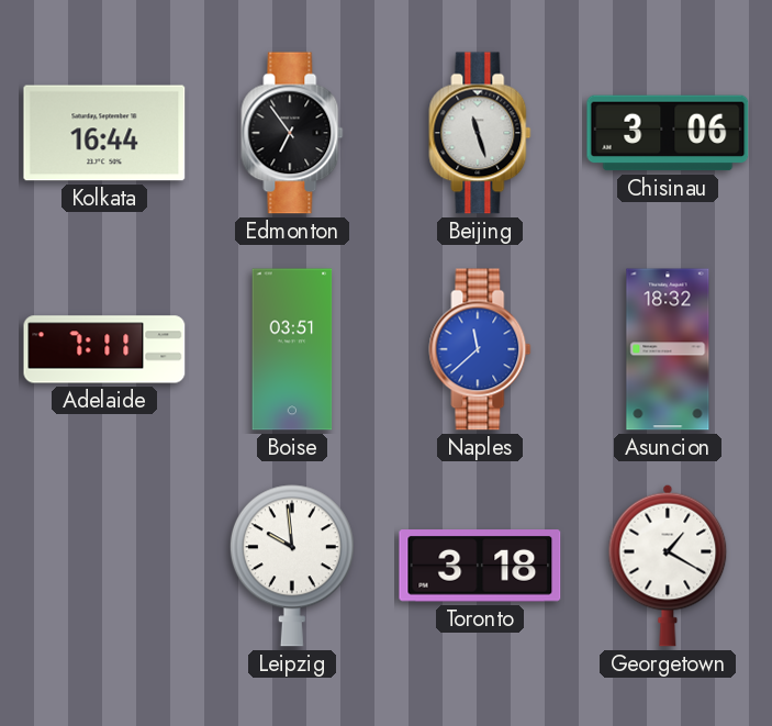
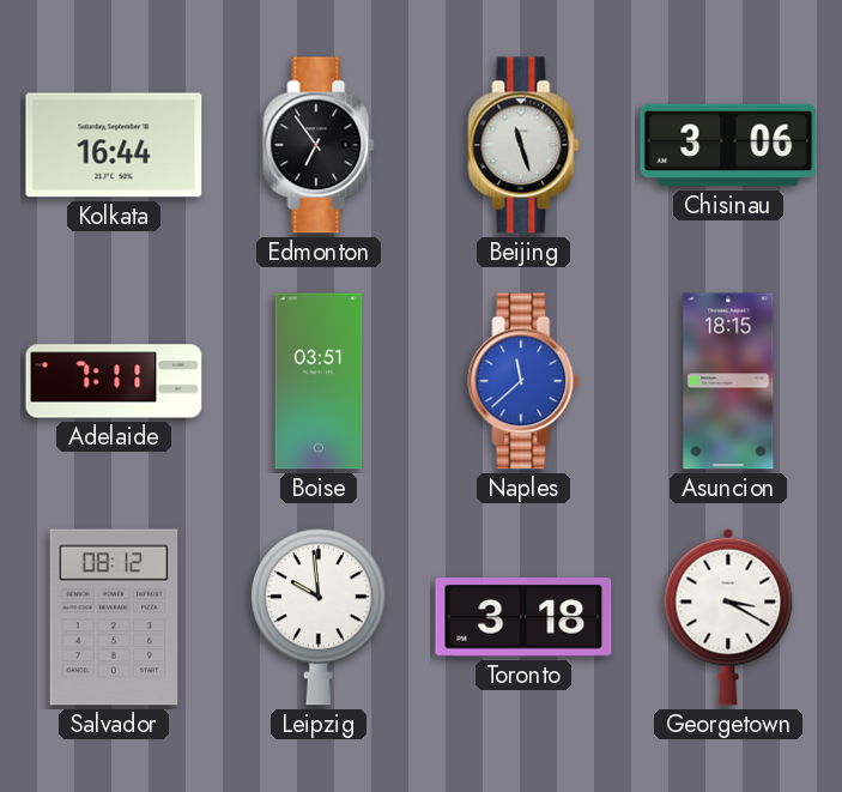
Asuncion: 18:32 -> 18:15
Salvador: none -> 08:12
Georgetown: 1:20 -> 3:20
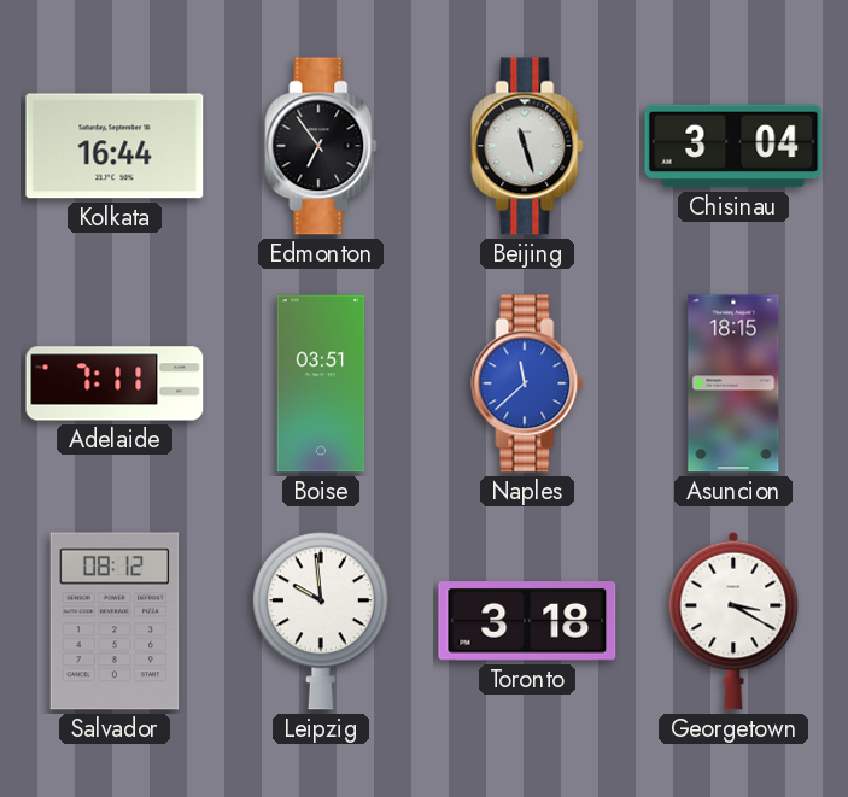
Chisinau: 3:06 -> 3:04
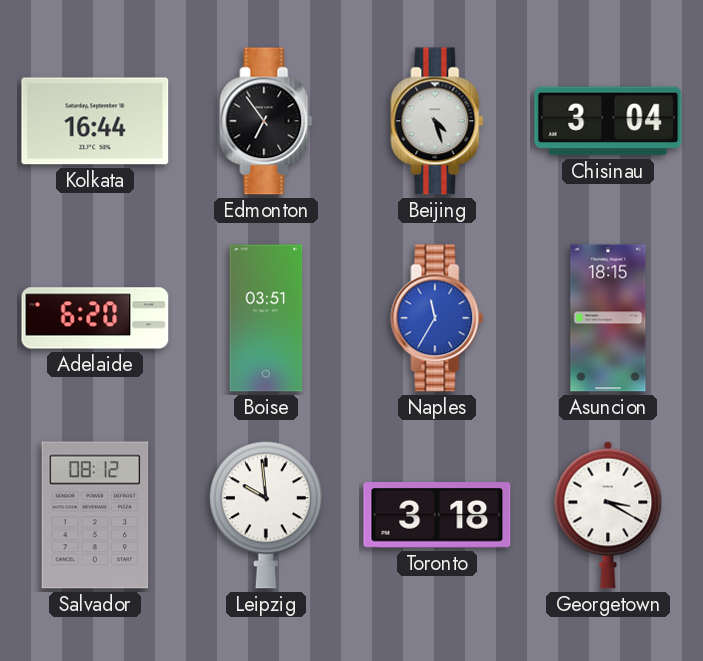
Beijing: 11:27 -> 4:27
Adelaide: 7:11 -> 6:20
Naples: 11:38 -> 11:35
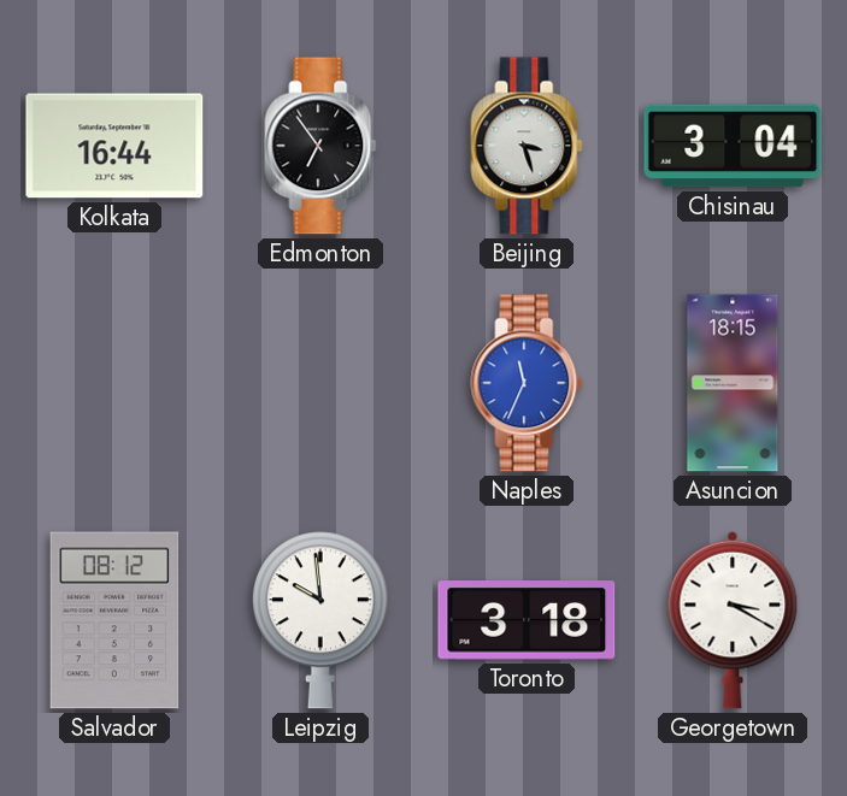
Beijing: 4:27 -> 3:27
Adelaide: 6:20 -> none
Boise: 03:51 -> none
Naples: 11:35 -> 11:34
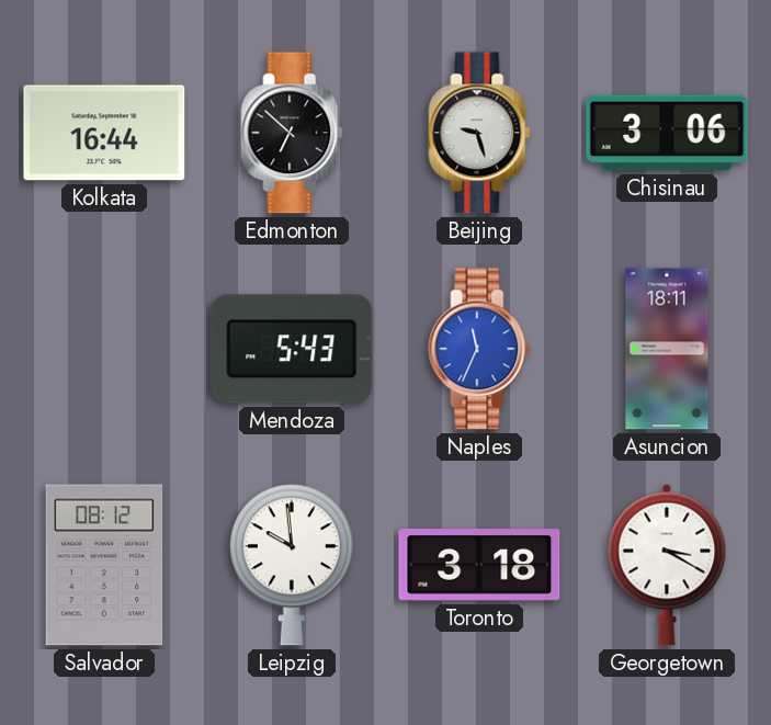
Edmonton: 6:54 -> 6:52
Beijing: 3:27 -> 9:27
Chisinau: 3:04 -> 3:06
Mendoza: none -> 5:43
Asuncion: 18:15 -> 18:11
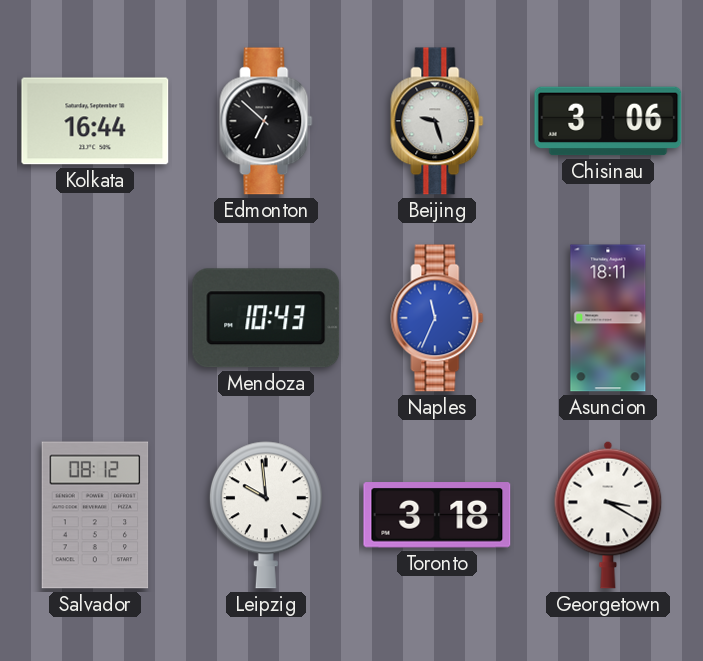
Mendoza: 5:43 -> 10:43
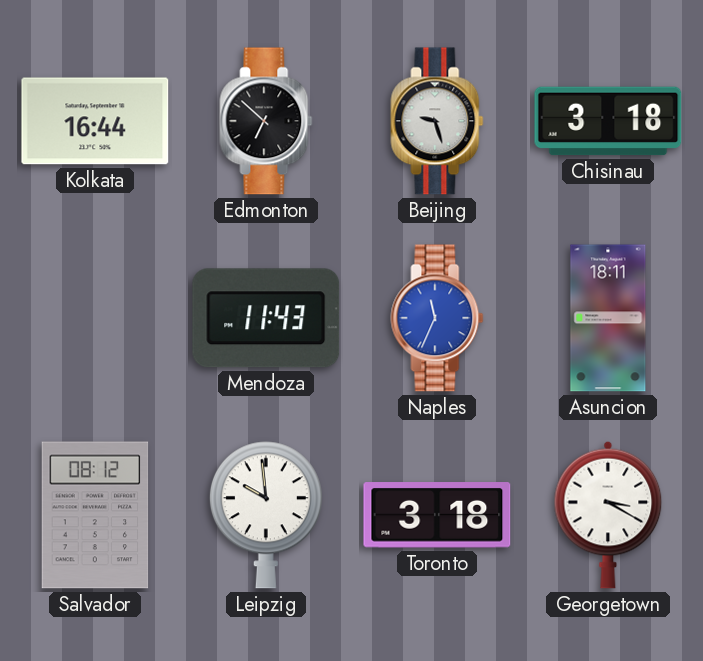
Chisinau: 3:06 -> 3:18
Mendoza: 10:43 -> 11:43
